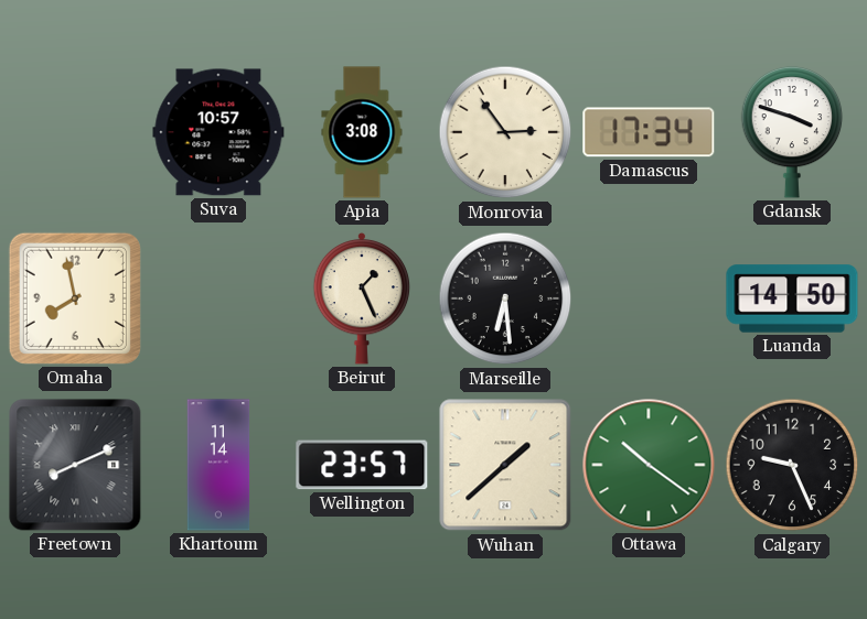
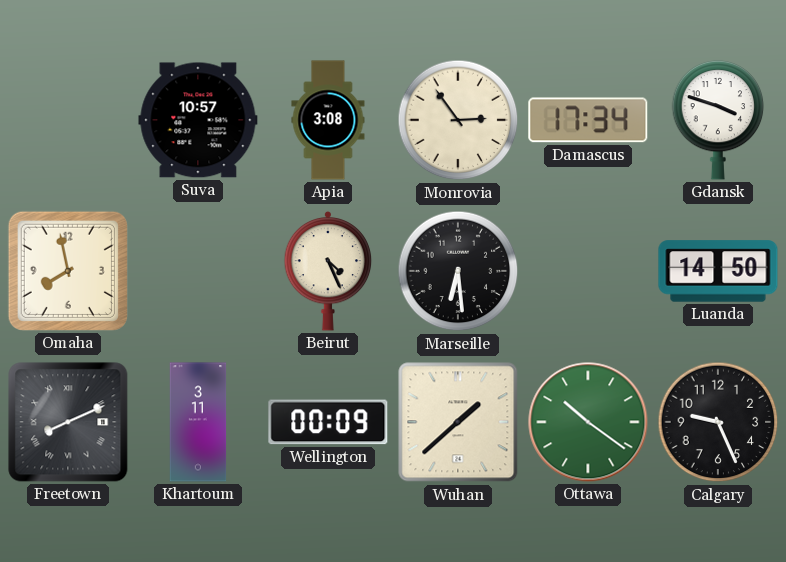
Beirut: 1:26 -> 4:26
Khartoum: 11:14 -> 3:11
Wellington: 23:57 -> 00:09
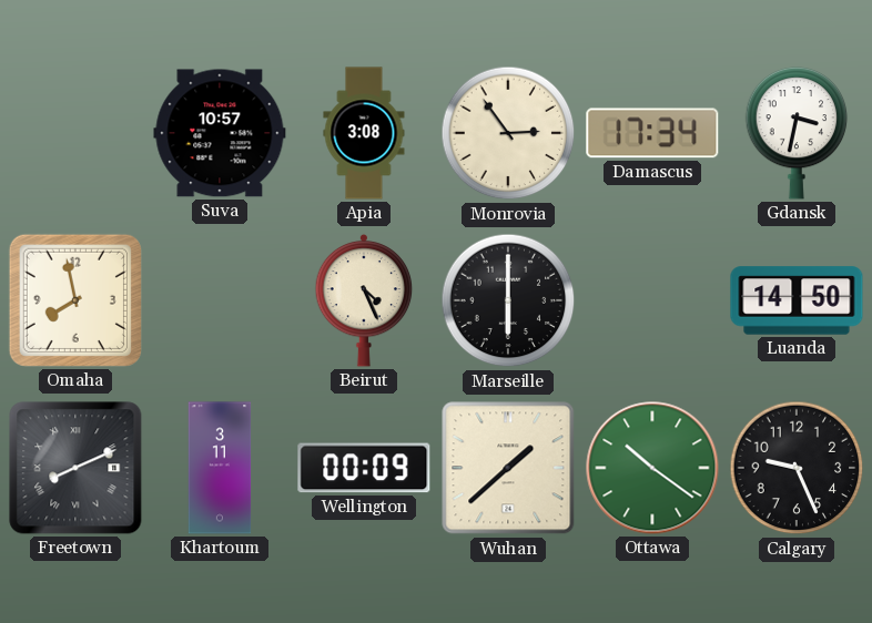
Gdansk: 3:48 -> 3:32
Marseille: 6:29 -> 6:00
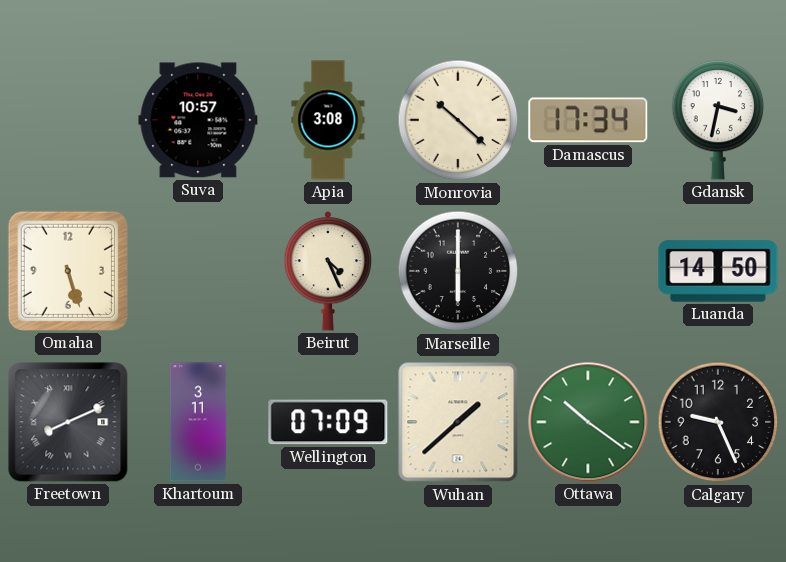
Monrovia: 2:54 -> 10:22
Omaha: 7:58 -> 5:27
Wellington: 00:09 -> 07:09
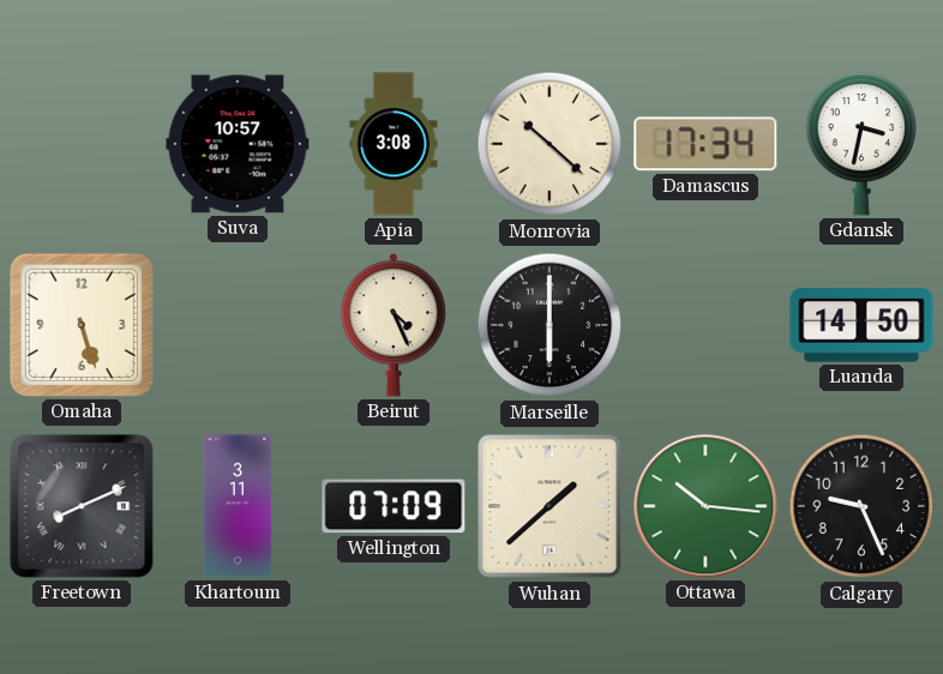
Ottawa: 10:21 -> 10:16
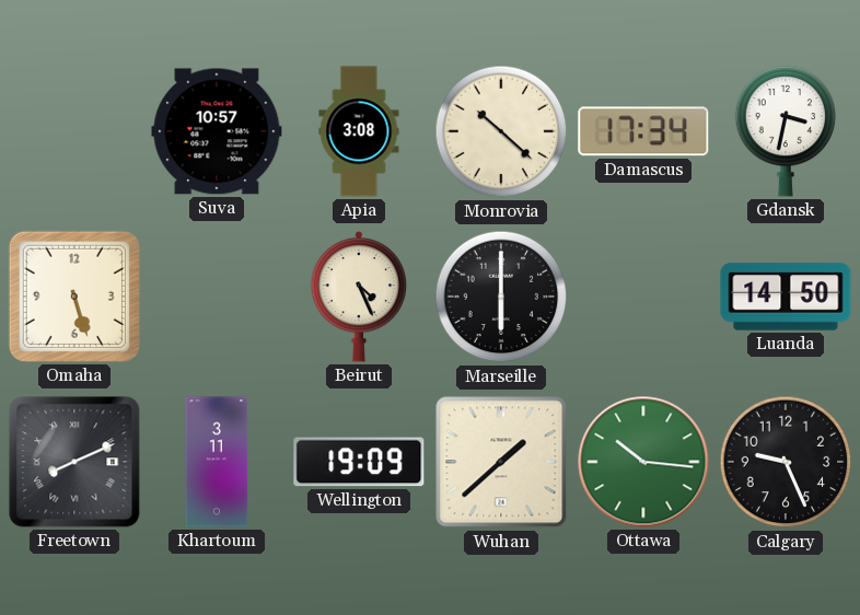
Wellington: 07:09 -> 19:09
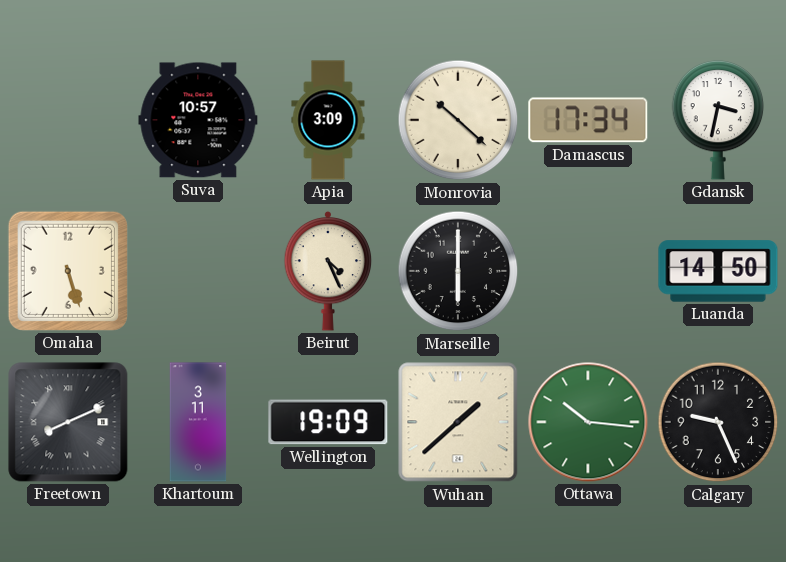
Apia: 3:08 -> 3:09
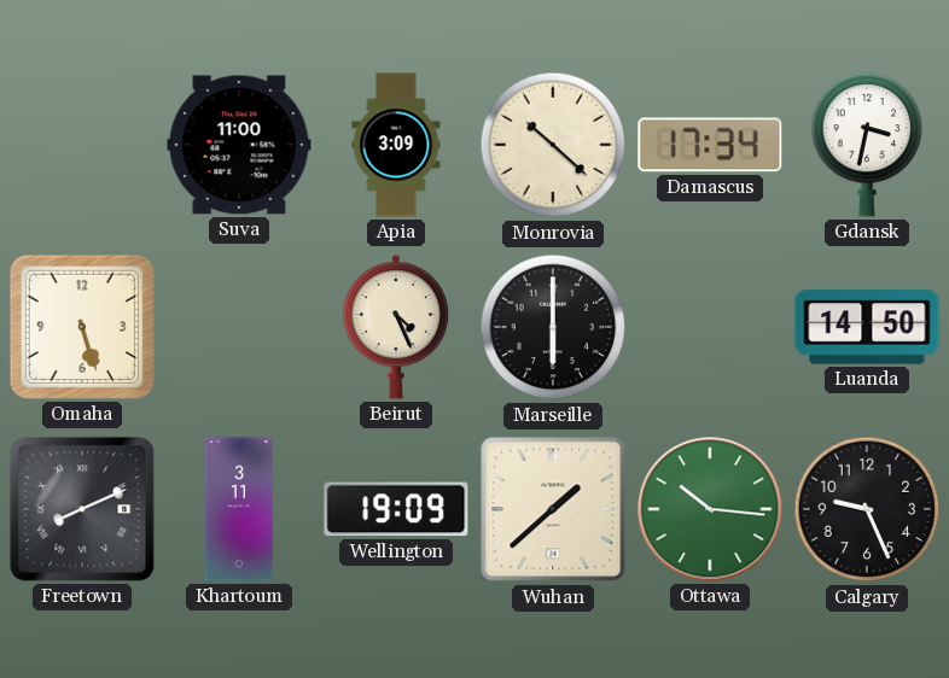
Suva: 10:57 -> 11:00
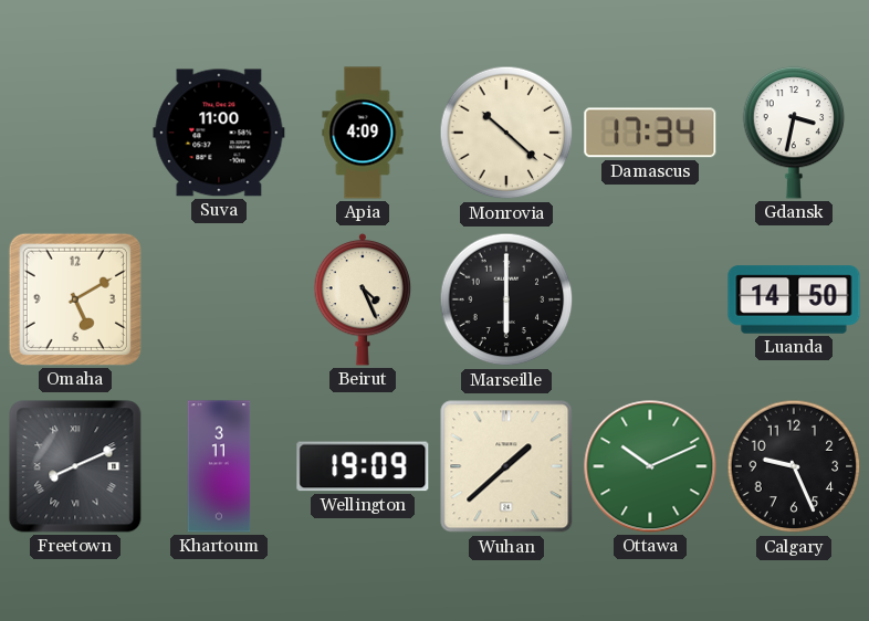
Apia: 3:09 -> 4:09
Omaha: 5:27 -> 5:10
Ottawa: 10:16 -> 10:11
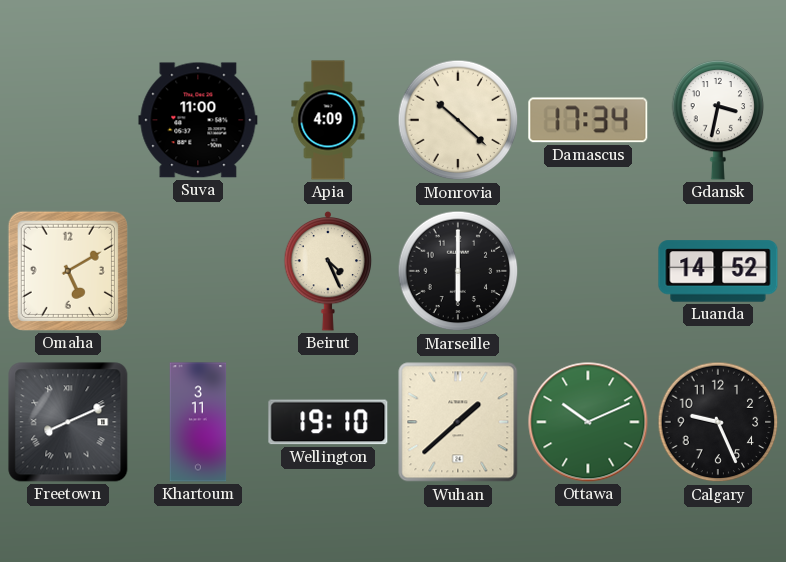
Luanda: 14:50 -> 14:52
Wellington: 19:09 -> 19:10
